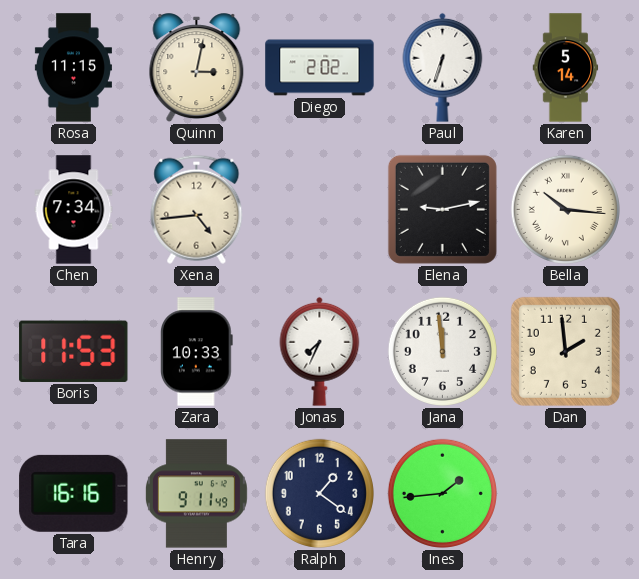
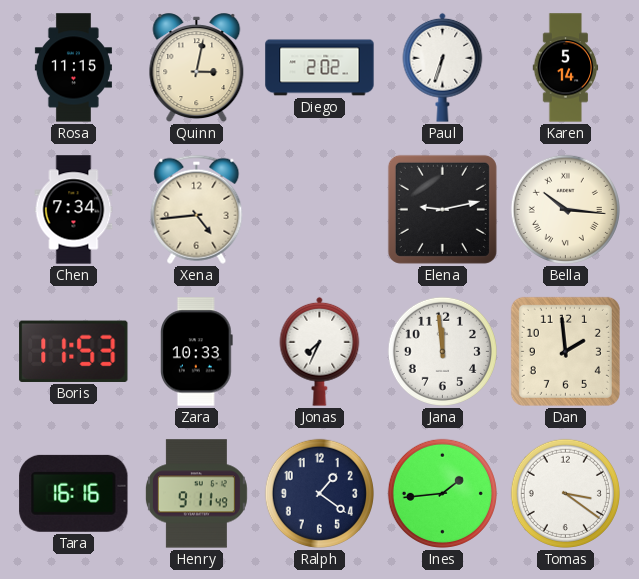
Tomas: none -> 3:21
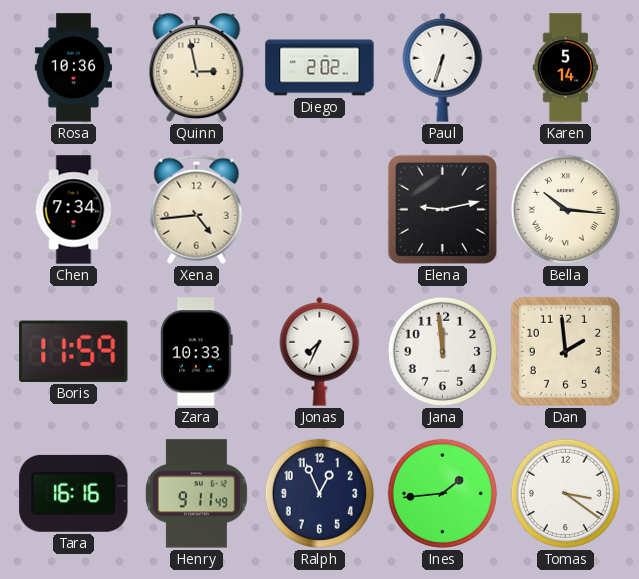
Rosa: 11:15 -> 10:36
Quinn: 3:02 -> 2:58
Boris: 11:53 -> 11:59
Ralph: 1:21 -> 12:56
